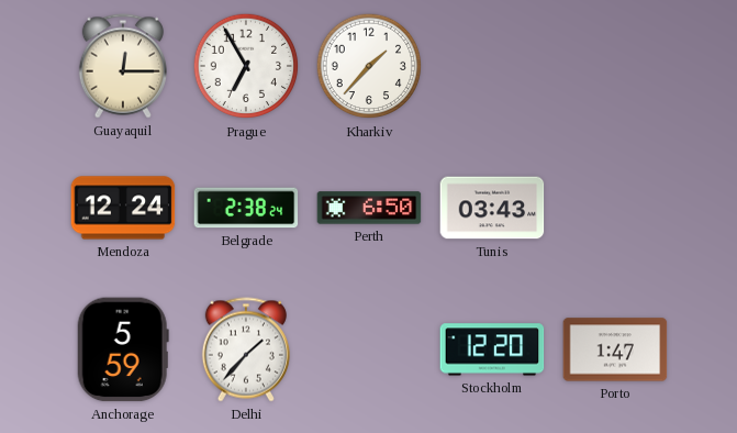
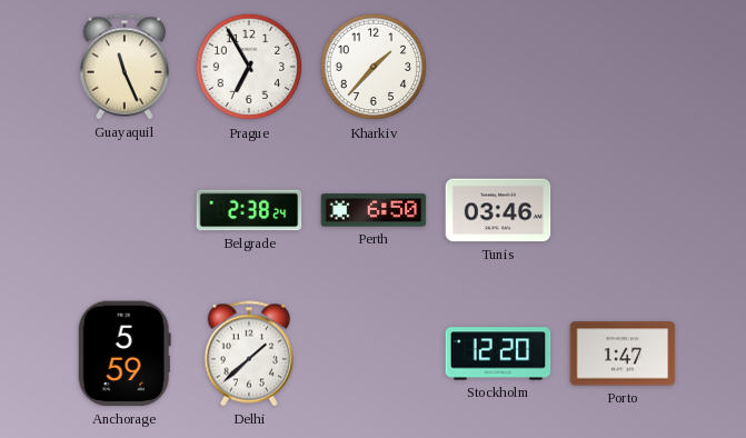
Guayaquil: 12:15 -> 11:26
Mendoza: 12:24 -> none
Tunis: 03:43 -> 03:46
Delhi: 1:37 -> 1:38
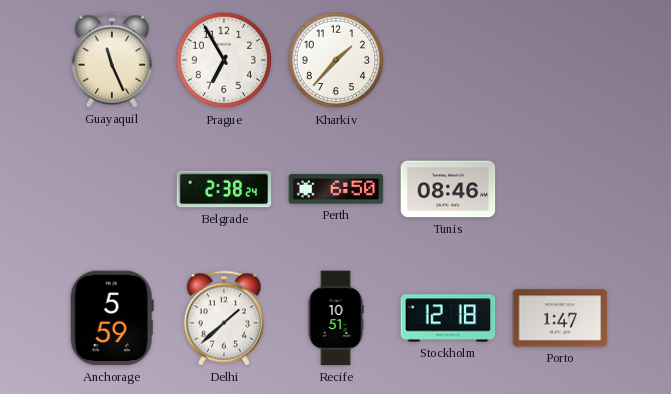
Tunis: 03:46 -> 08:46
Recife: none -> 10:51
Stockholm: 12:20 -> 12:18
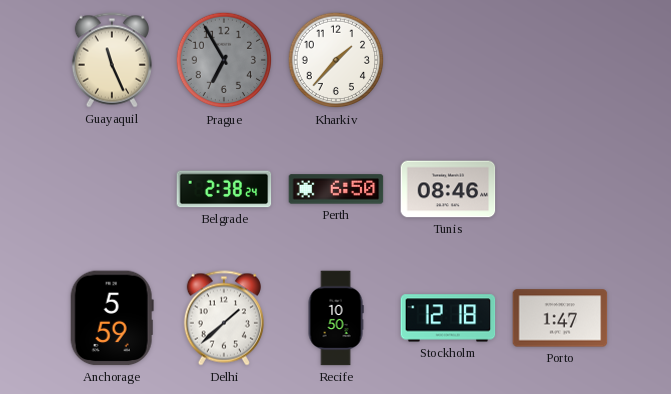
Prague dial: white -> grey
Recife: 10:51 -> 10:50
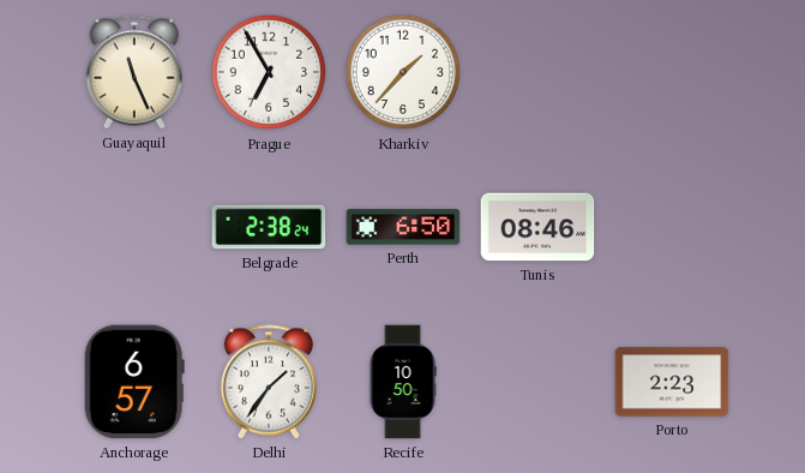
Prague dial: grey -> white
Anchorage: 5:59 -> 6:57
Delhi: 1:38 -> 1:36
Stockholm: 12:18 -> none
Porto: 1:47 -> 2:23
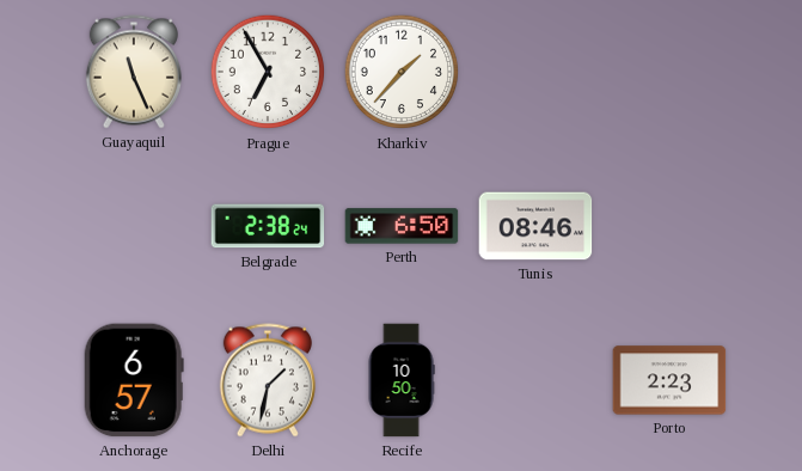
Delhi: 1:36 -> 1:32
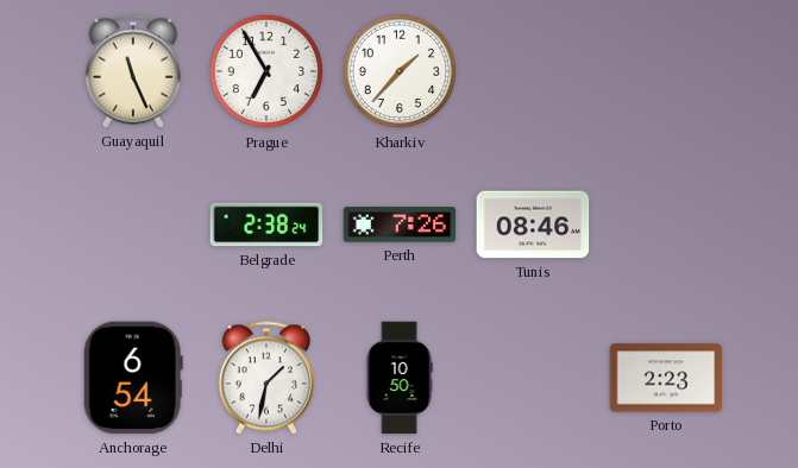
Perth: 6:50 -> 7:26
Anchorage: 6:57 -> 6:54
